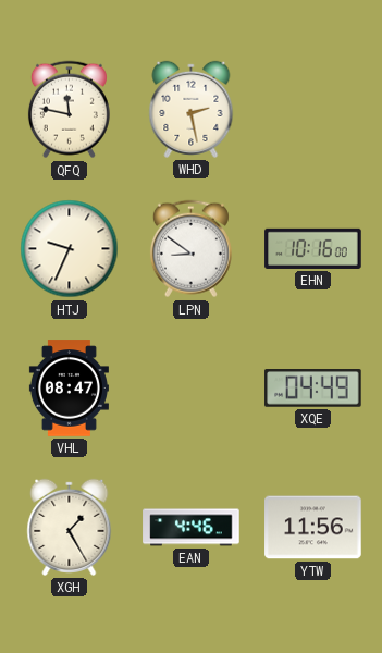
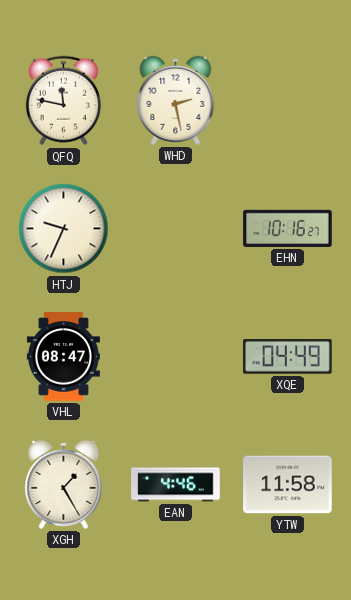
LPN: 8:51 -> none
EHN: 10:16:00 -> 10:16:27
YTW: 11:56 -> 11:58
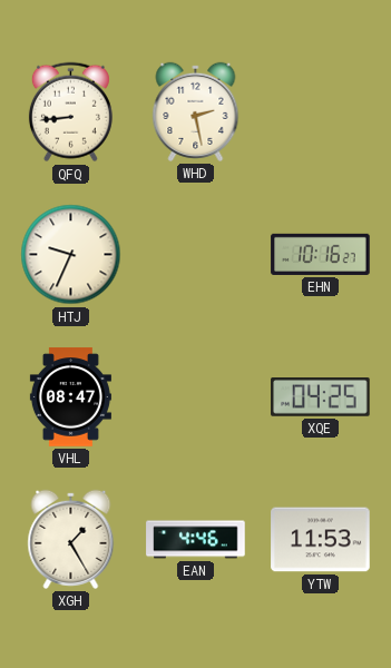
QFQ: 11:47 -> 8:44
XQE: 04:49 -> 04:25
YTW: 11:58 -> 11:53
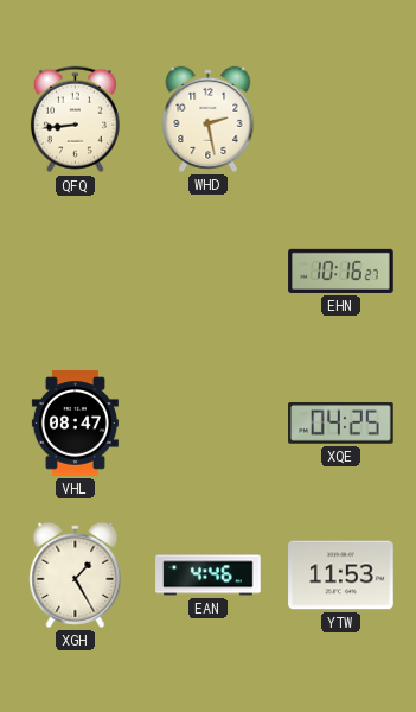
HTJ: 9:34 -> none
